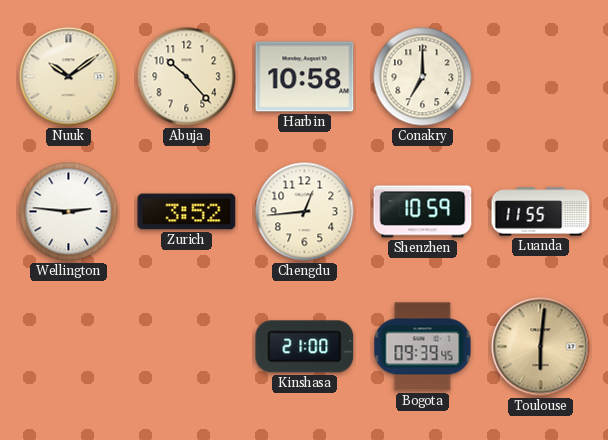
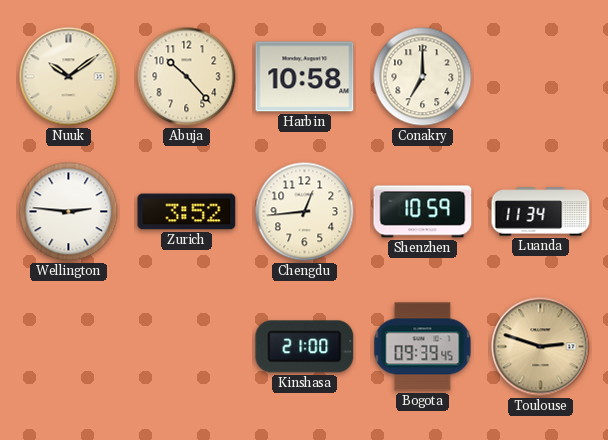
Luanda: 11:55 -> 11:34
Toulouse: 6:01 -> 2:48
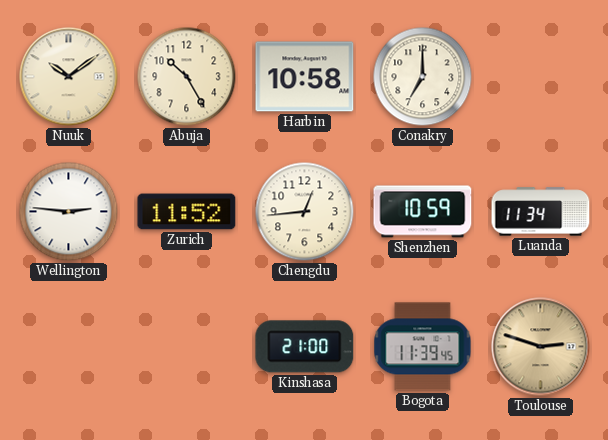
Abuja: 10:23 -> 10:25
Zurich: 3:52 -> 11:52
Bogota: 09:39 -> 11:39
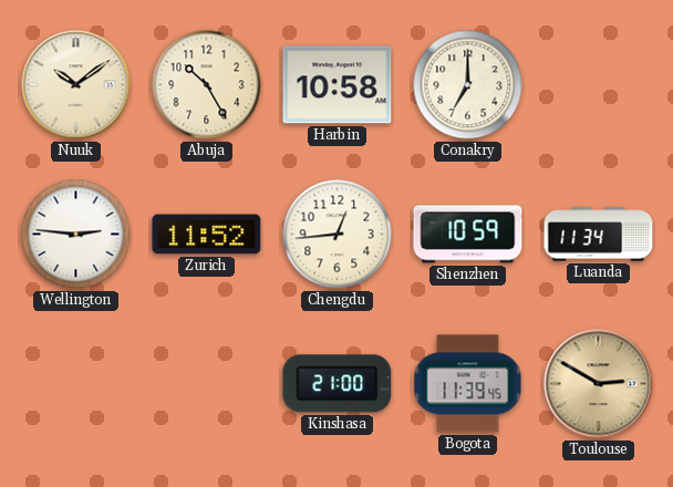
Toulouse: 2:48 -> 2:50
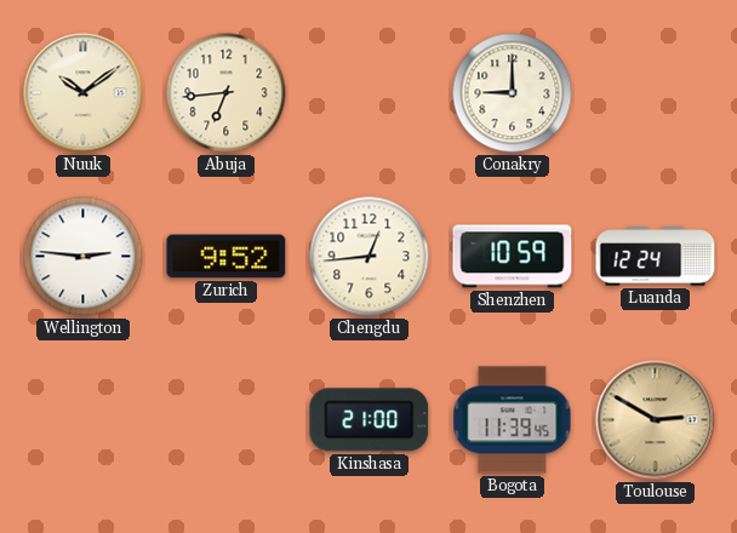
Abuja: 10:25 -> 6:44
Harbin: 10:58 -> none
Conakry: 7:00 -> 9:00
Zurich: 11:52 -> 9:52
Luanda: 11:34 -> 12:24
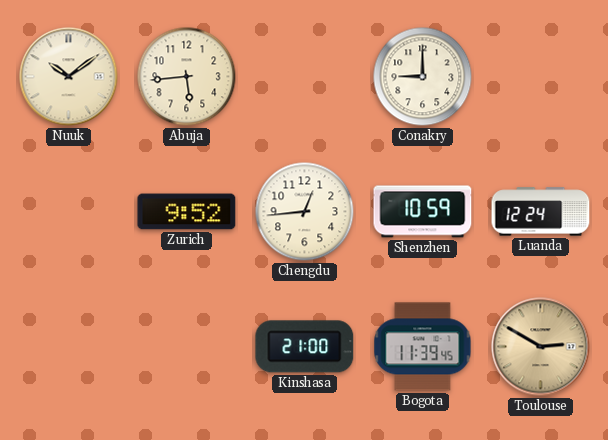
Abuja: 6:44 -> 5:44
Wellington: 2:46 -> none
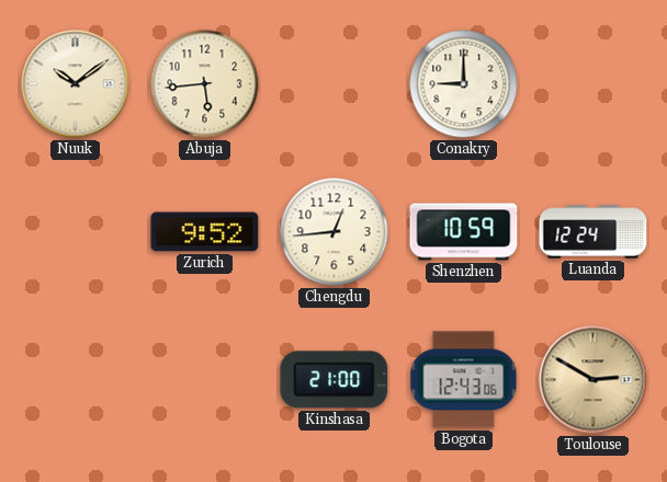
Bogota: 11:39 -> 12:43
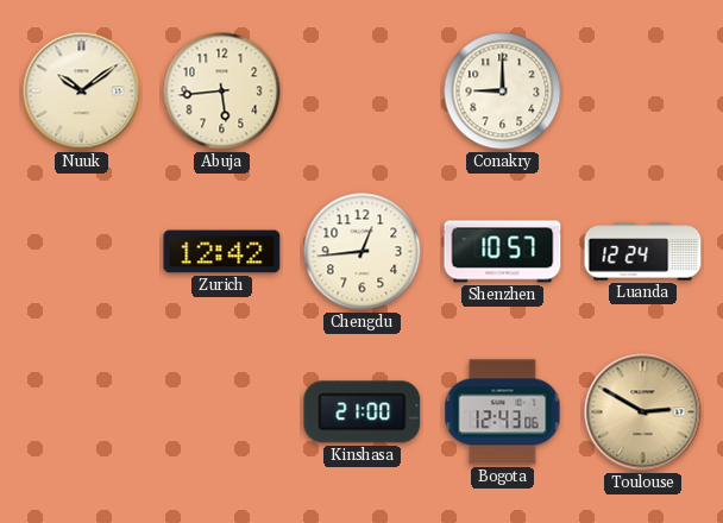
Zurich: 9:52 -> 12:42
Shenzhen: 10:59 -> 10:57
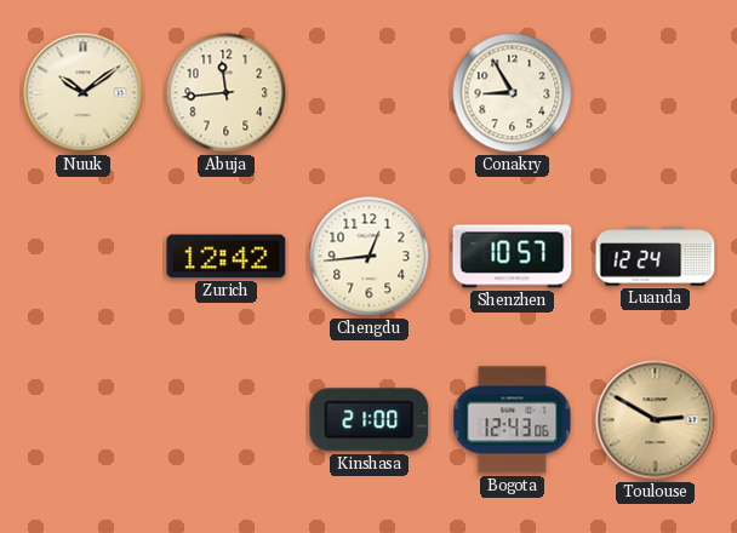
Abuja: 5:44 -> 11:44
Conakry: 9:00 -> 8:55
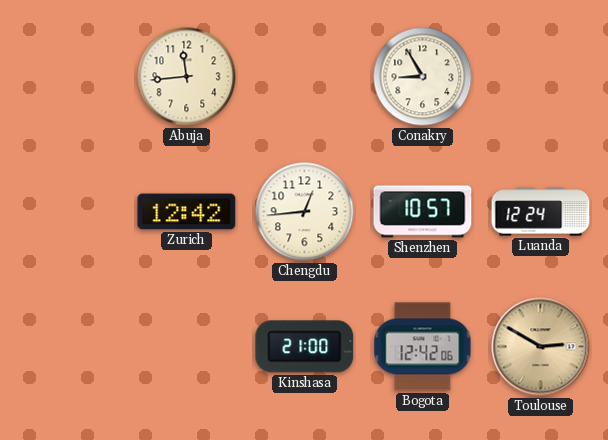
Nuuk: 10:09 -> none
Bogota: 12:43 -> 12:42
